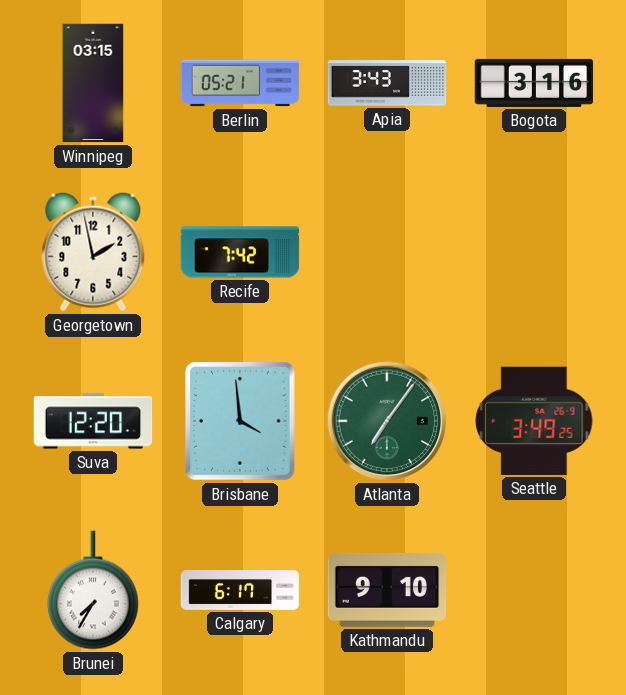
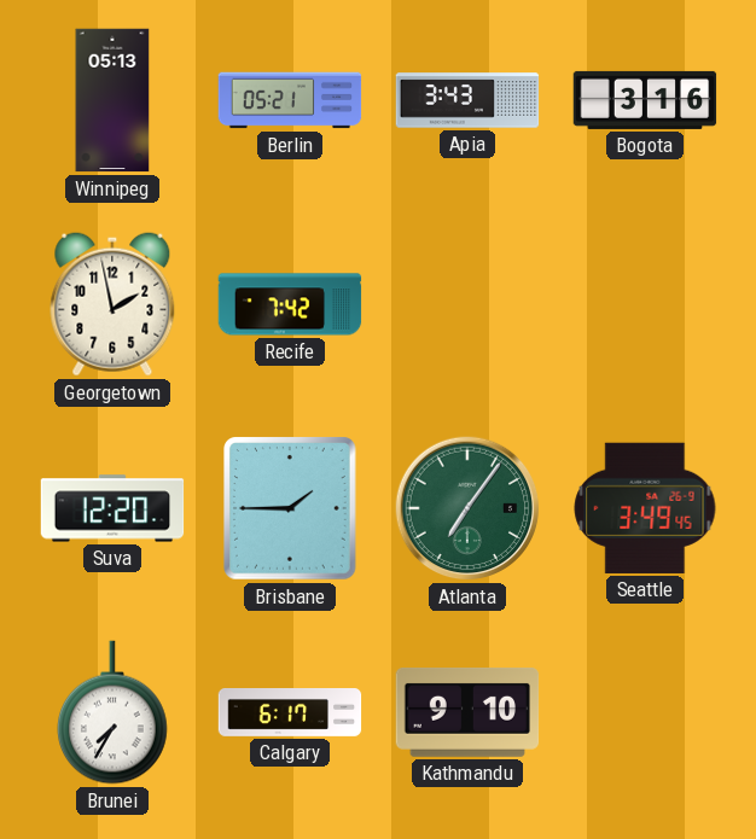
Winnipeg: 03:15 -> 05:13
Brisbane: 3:59 -> 1:45
Seattle: 3:49:25 -> 3:49:45
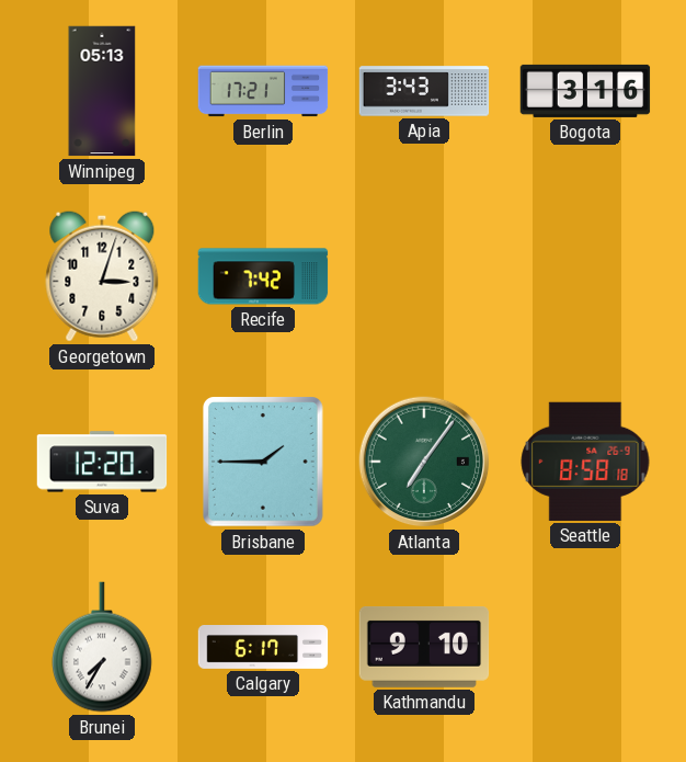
Berlin: 05:21 -> 17:21
Georgetown: 1:58 -> 3:03
Seattle: 3:49 -> 8:58
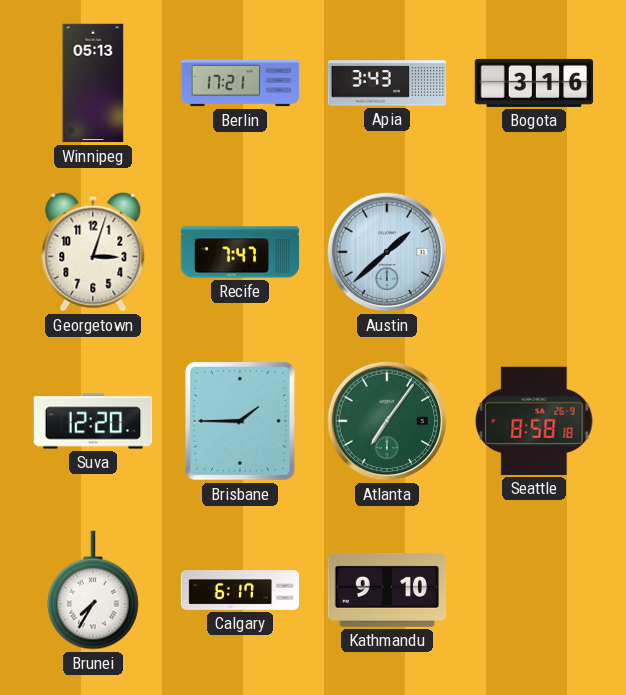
Recife: 7:42 -> 7:47
Austin: none -> 1:38
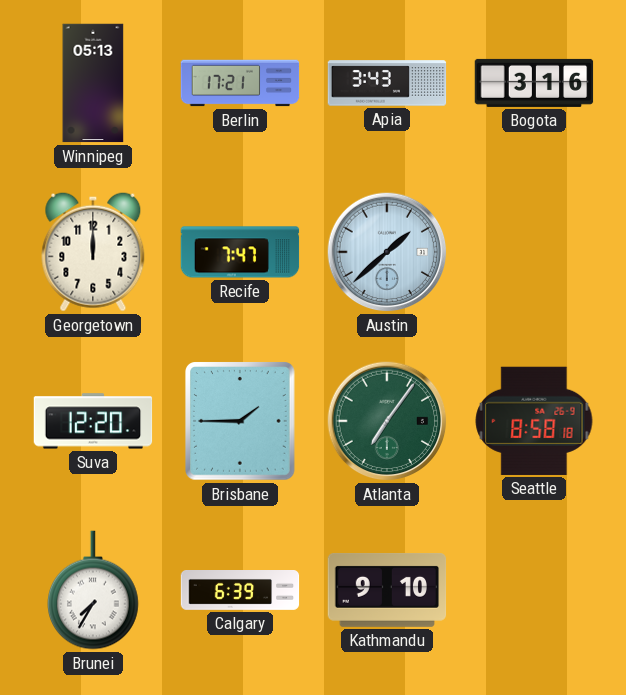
Georgetown: 3:03 -> 12:00
Calgary: 6:17 -> 6:39
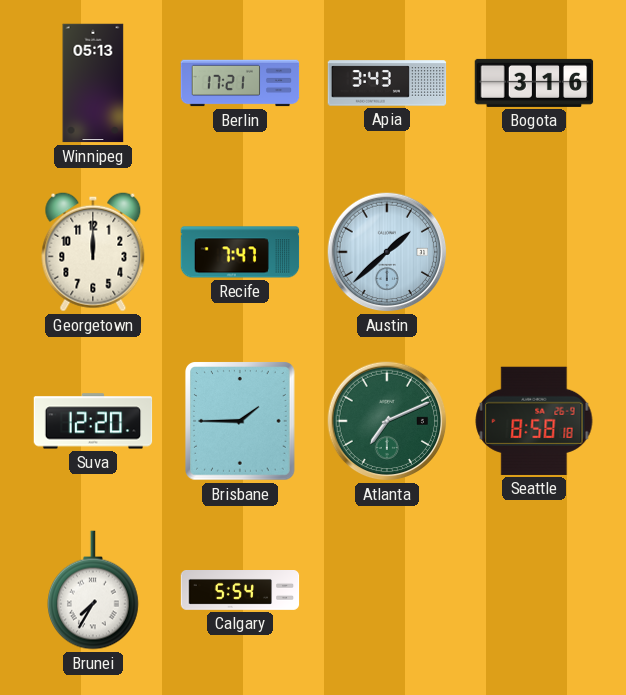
Atlanta: 7:06 -> 7:11
Calgary: 6:39 -> 5:54
Kathmandu: 9:10 -> none
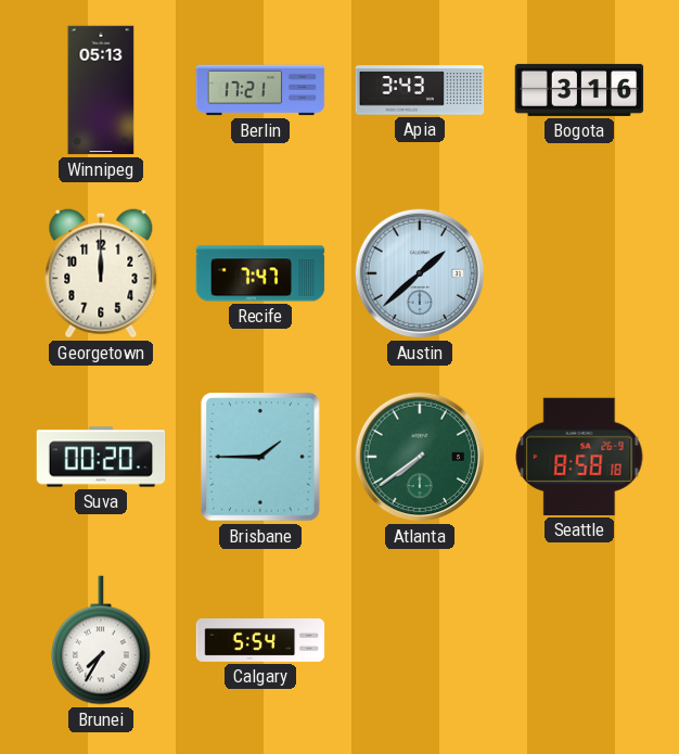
Suva: 12:20 -> 00:20
Atlanta: 7:11 -> 7:39
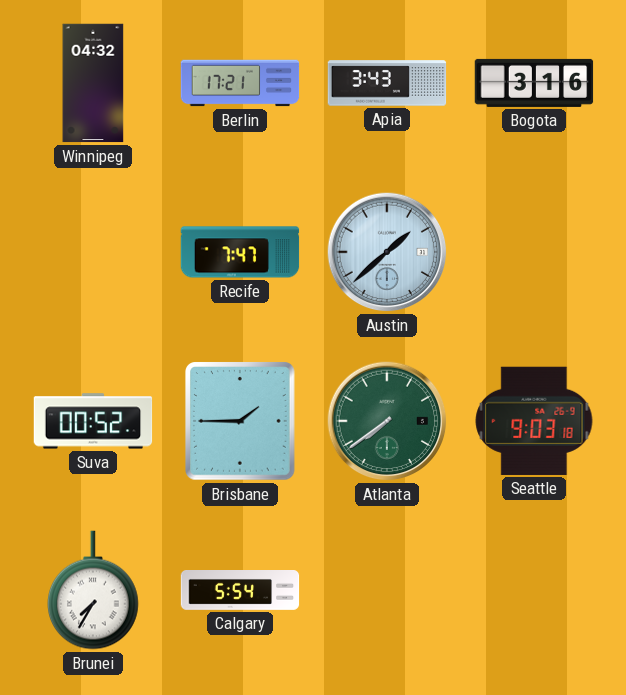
Winnipeg: 05:13 -> 04:32
Georgetown: 12:00 -> none
Suva: 00:20 -> 00:52
Seattle: 8:58 -> 9:03
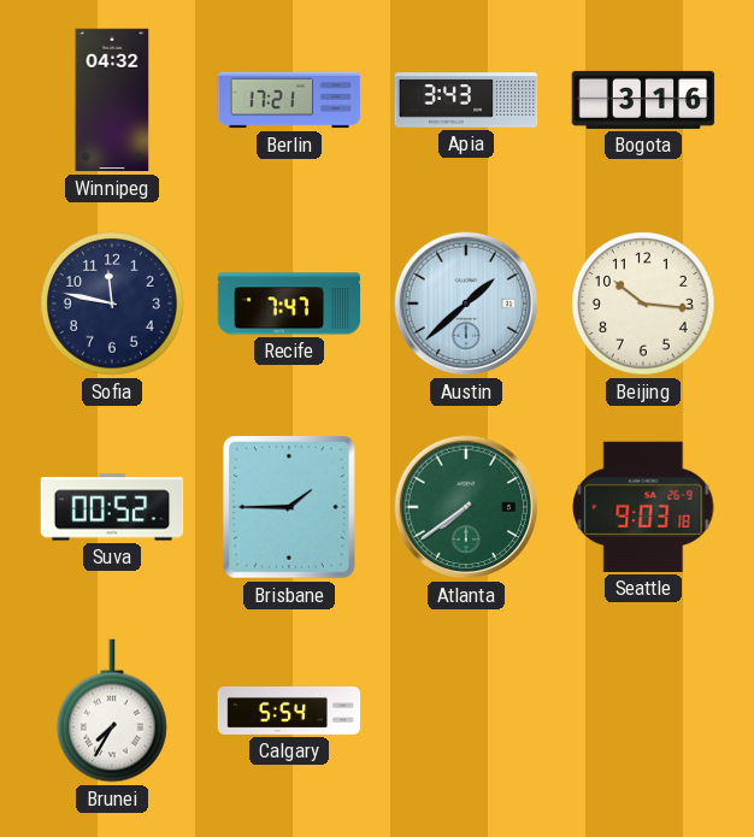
Sofia: none -> 11:47
Beijing: none -> 10:16
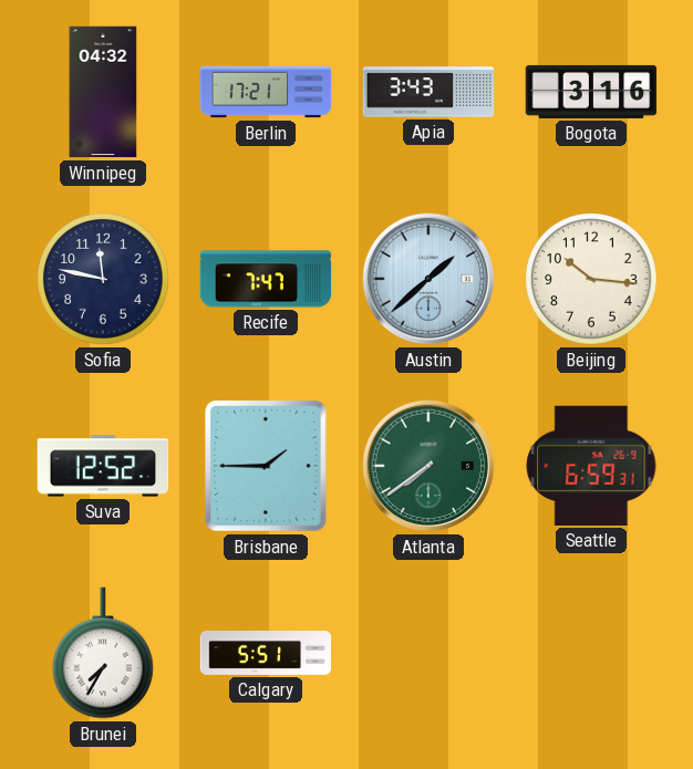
Suva: 00:52 -> 12:52
Seattle: 9:03 -> 6:59
Calgary: 5:54 -> 5:51
